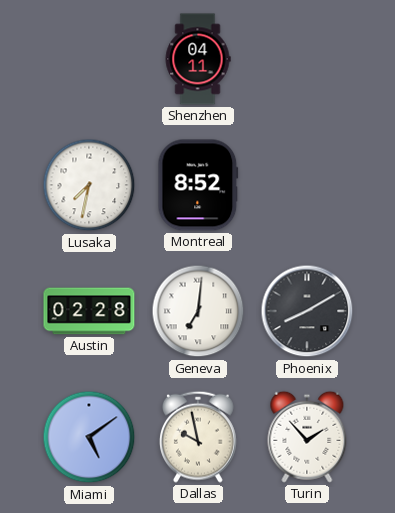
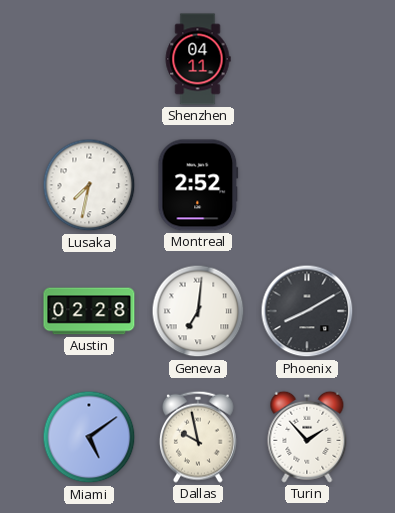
Montreal: 8:52 -> 2:52
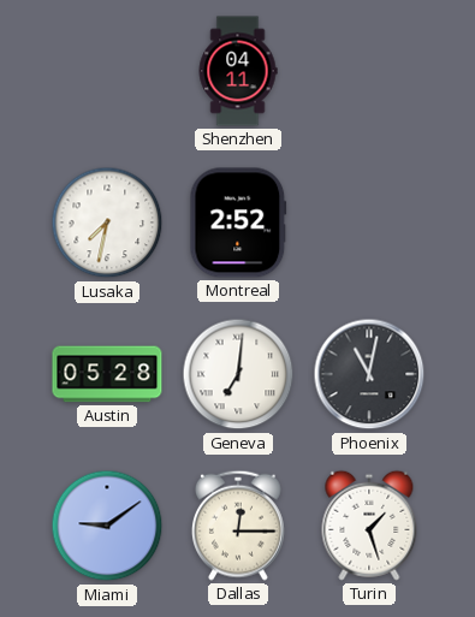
Austin: 02:28 -> 05:28
Phoenix: 8:10 -> 11:02
Miami: 5:09 -> 9:09
Dallas: 9:58 -> 12:15
Turin: 1:53 -> 1:27
